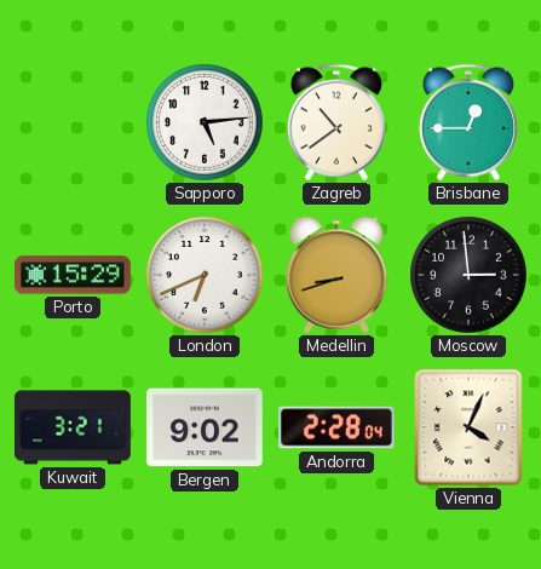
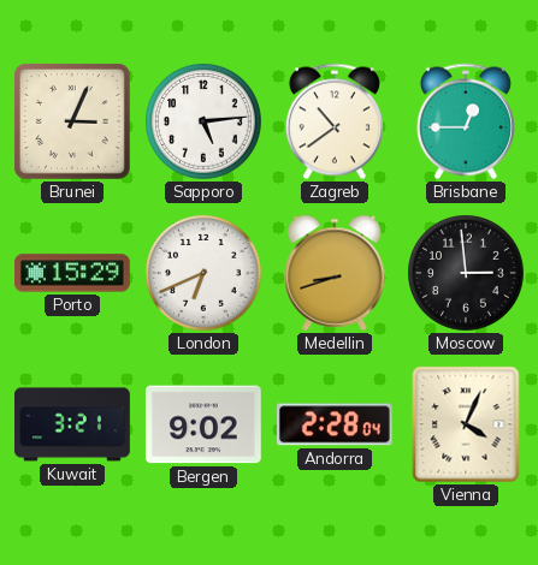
Brunei: none -> 3:04
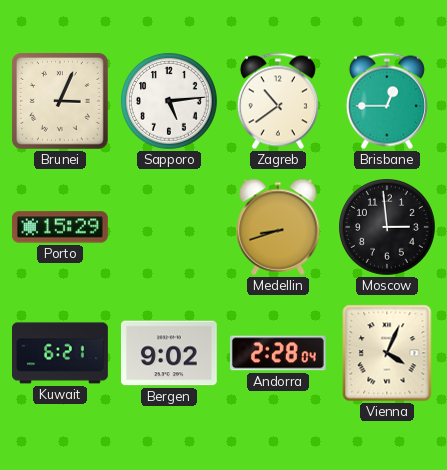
London: 6:41 -> none
Kuwait: 3:21 -> 6:21
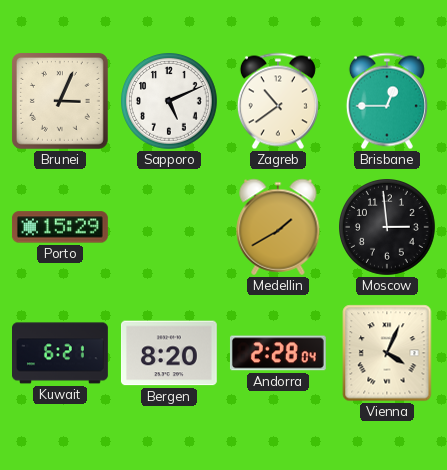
Sapporo: 5:14 -> 5:11
Medellin: 8:42 -> 1:40
Bergen: 9:02 -> 8:20
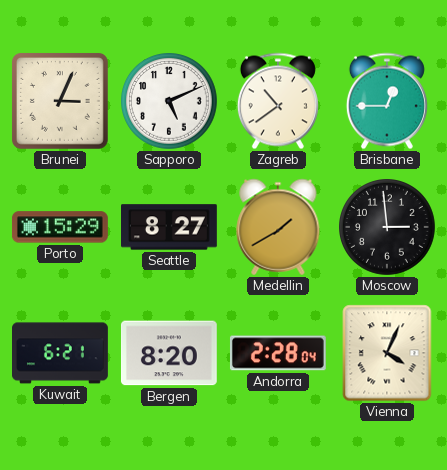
Seattle: none -> 8:27
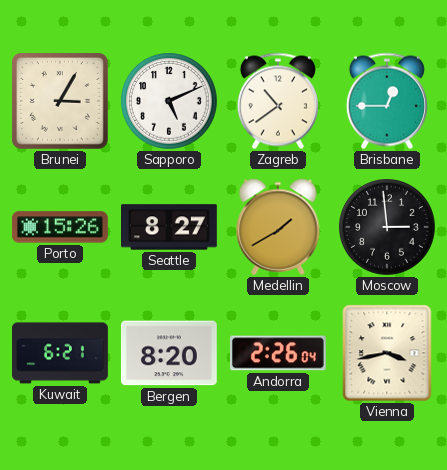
Brunei: 3:04 -> 3:05
Porto: 15:29 -> 15:26
Andorra: 2:28 -> 2:26
Vienna: 4:04 -> 3:43
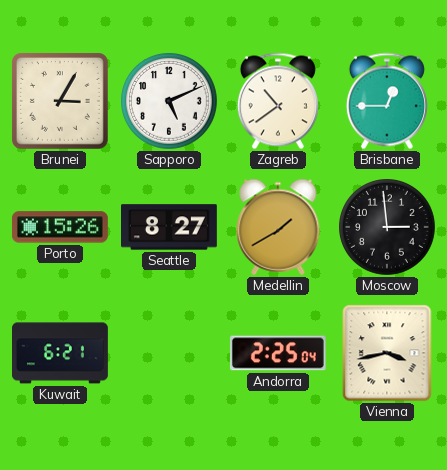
Bergen: 8:20 -> none
Andorra: 2:26 -> 2:25
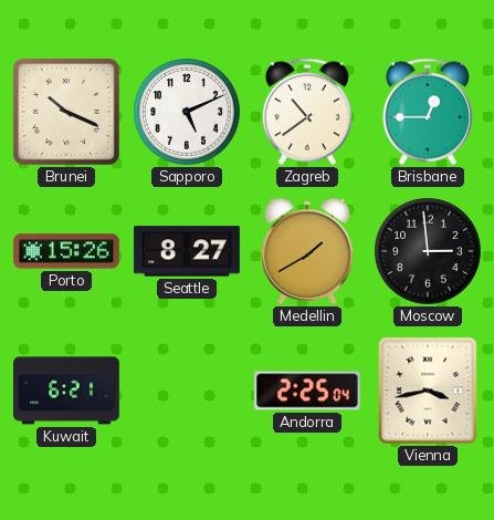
Brunei: 3:05 -> 10:19
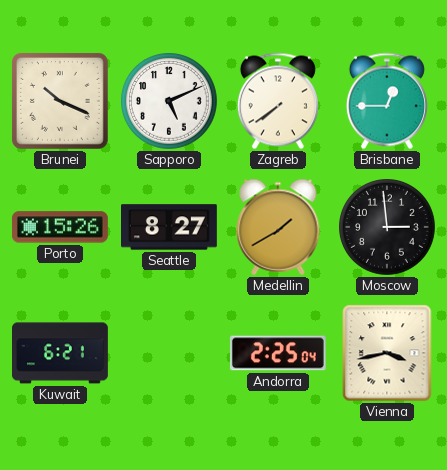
Zagreb: 10:39 -> 7:39
